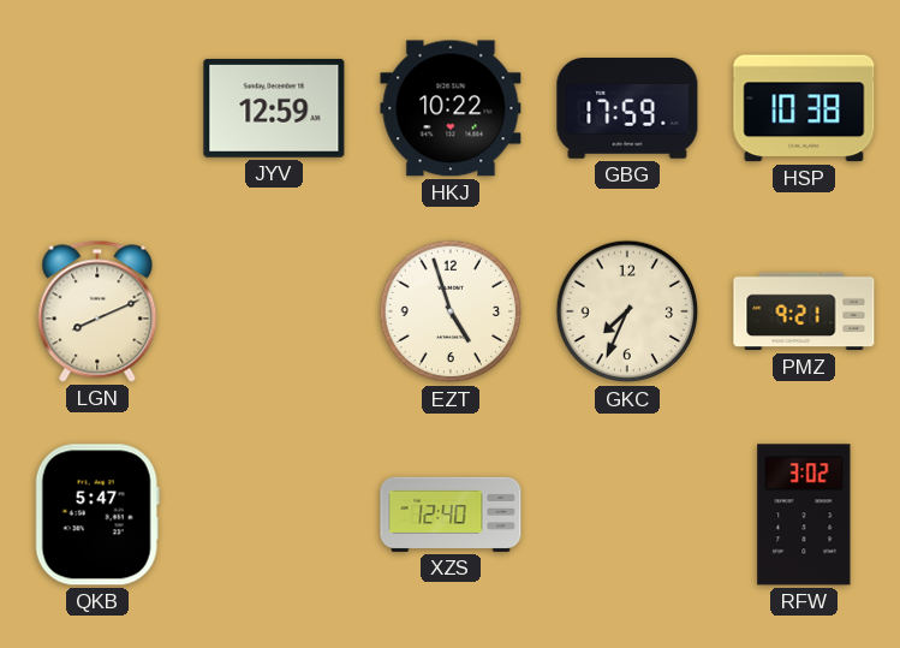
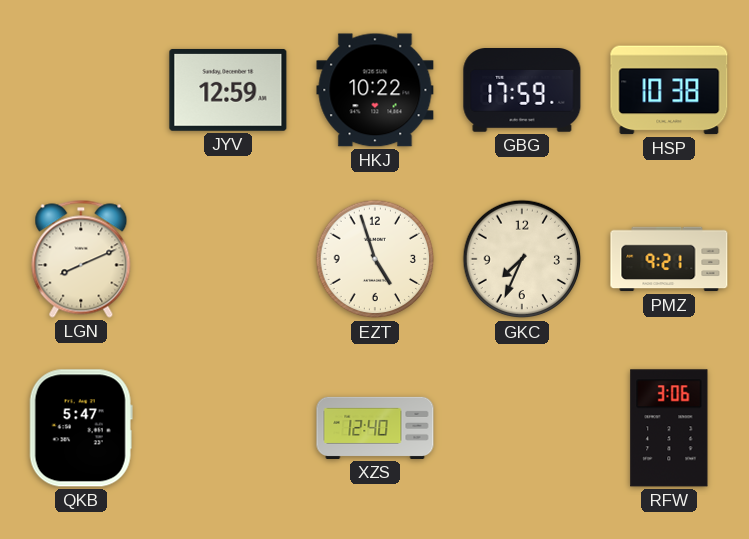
RFW: 3:02 -> 3:06
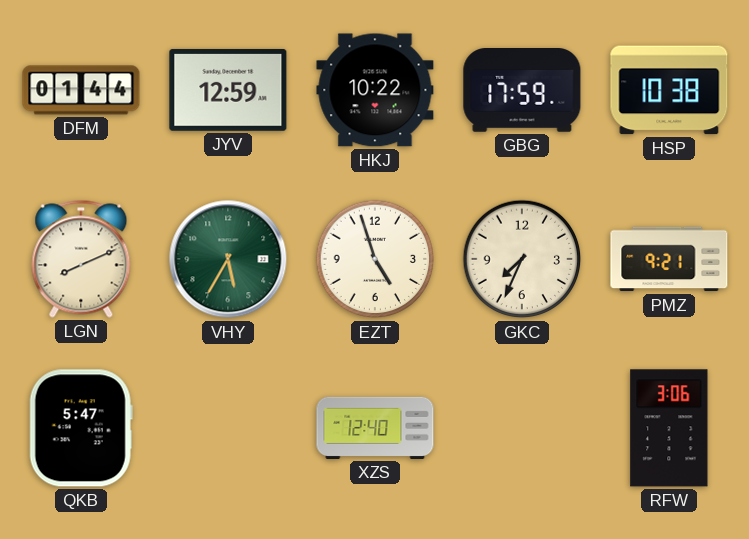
DFM: none -> 01:44
VHY: none -> 5:35
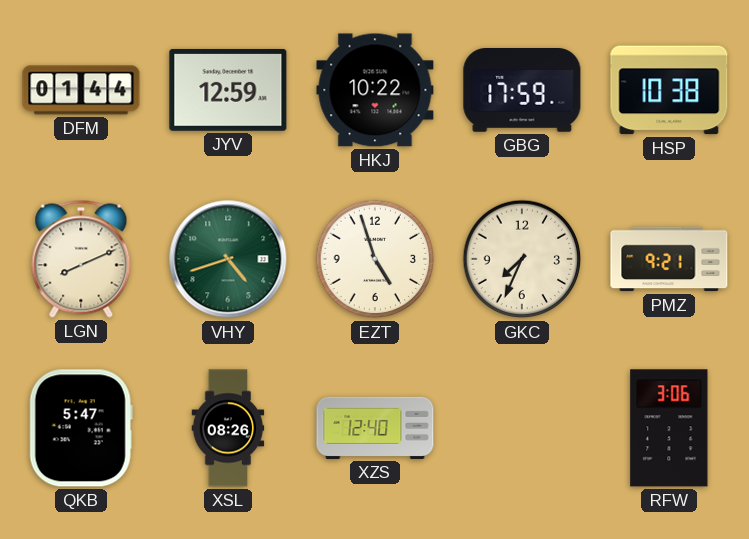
VHY: 5:35 -> 4:42
XSL: none -> 08:26
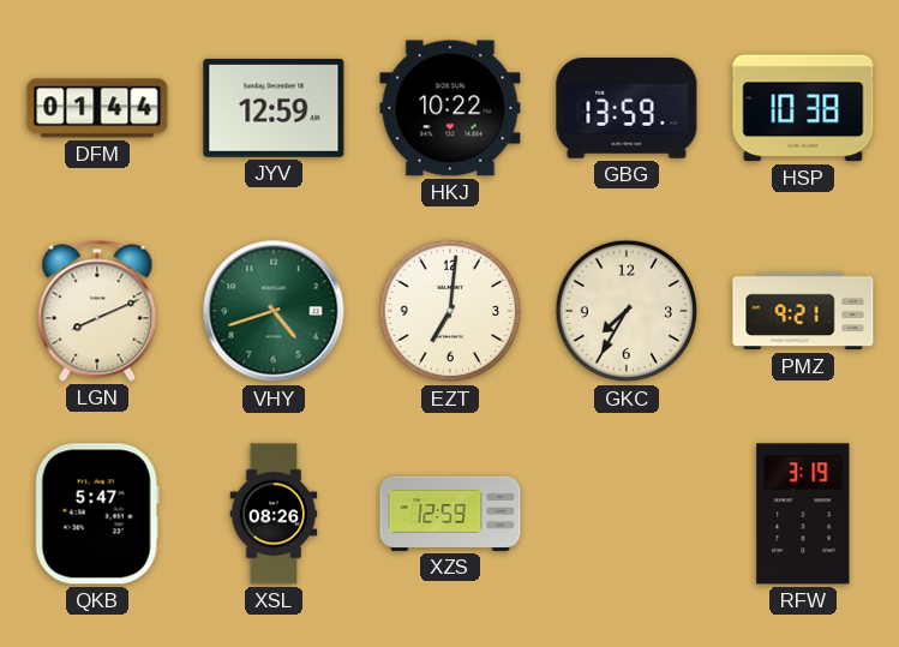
GBG: 17:59 -> 13:59
EZT: 4:57 -> 7:01
GKC: 7:34 -> 7:35
XZS: 12:40 -> 12:59
RFW: 3:06 -> 3:19
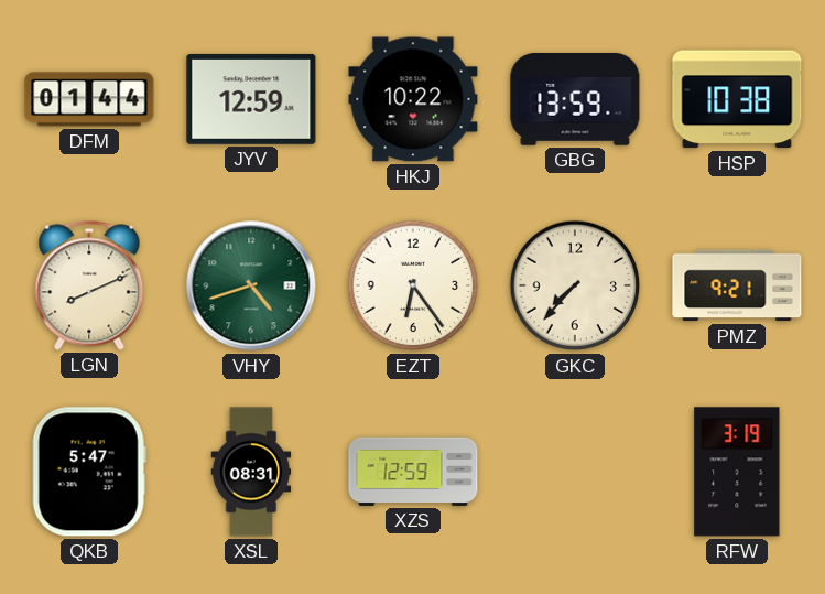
EZT: 7:01 -> 6:24
GKC: 7:35 -> 7:37
XSL: 08:26 -> 08:31
